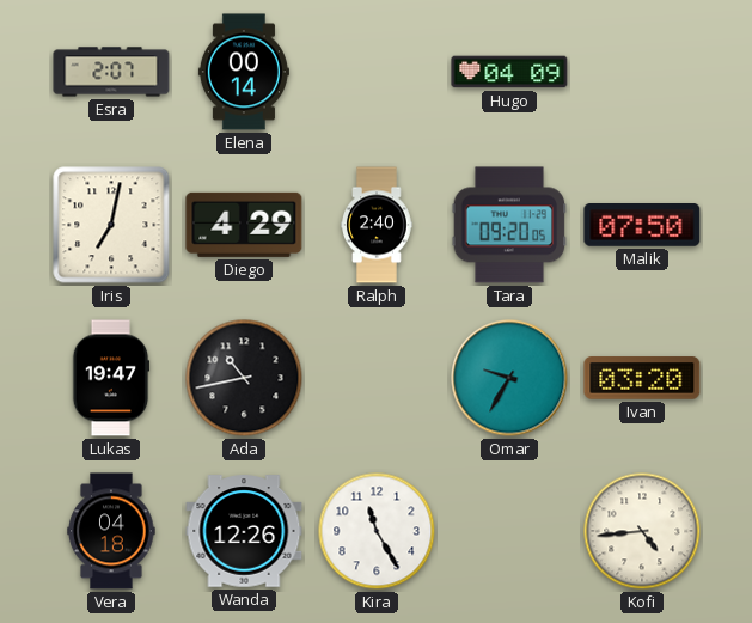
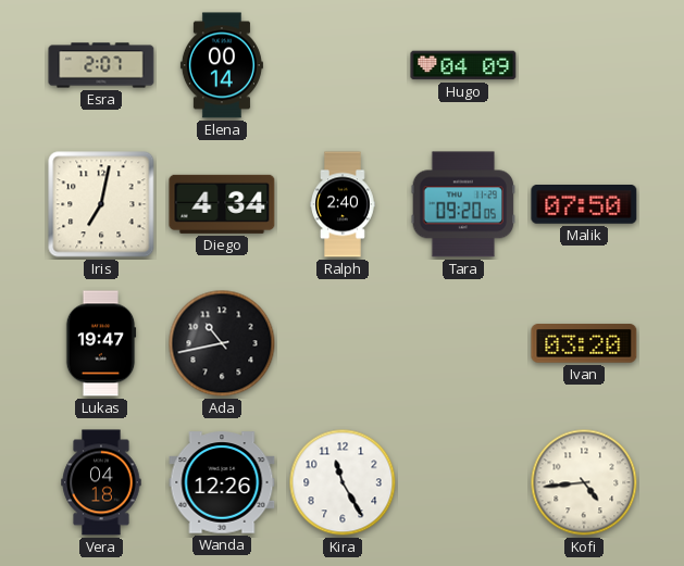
Diego: 4:29 -> 4:34
Omar: 9:35 -> none
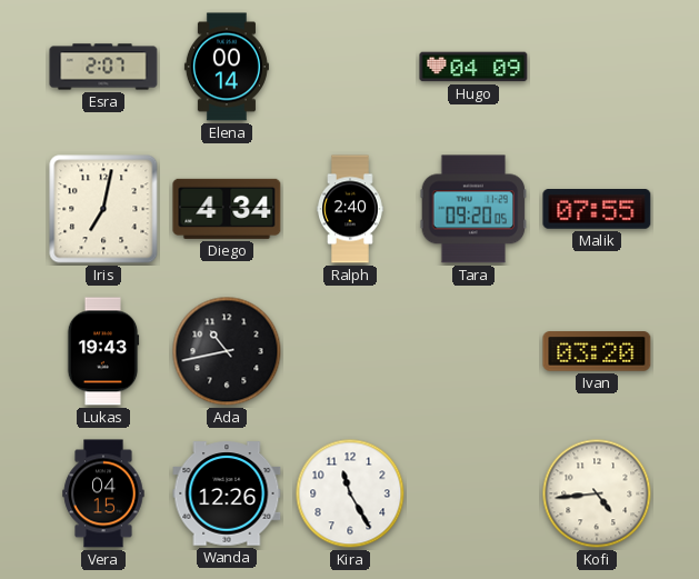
Malik: 07:50 -> 07:55
Lukas: 19:47 -> 19:43
Vera: 04:18 -> 04:15
